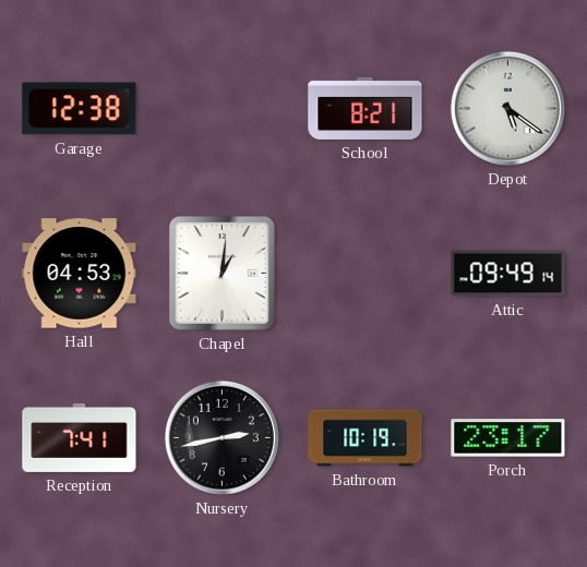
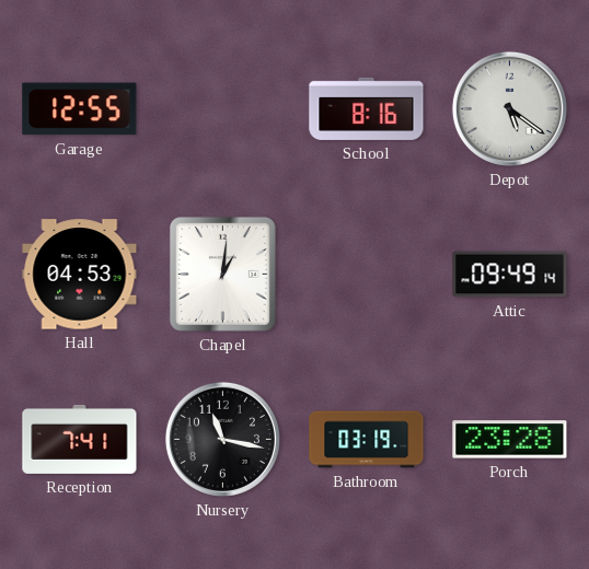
Garage: 12:38 -> 12:55
School: 8:21 -> 8:16
Nursery: 2:43 -> 11:17
Bathroom: 10:19 -> 03:19
Porch: 23:17 -> 23:28
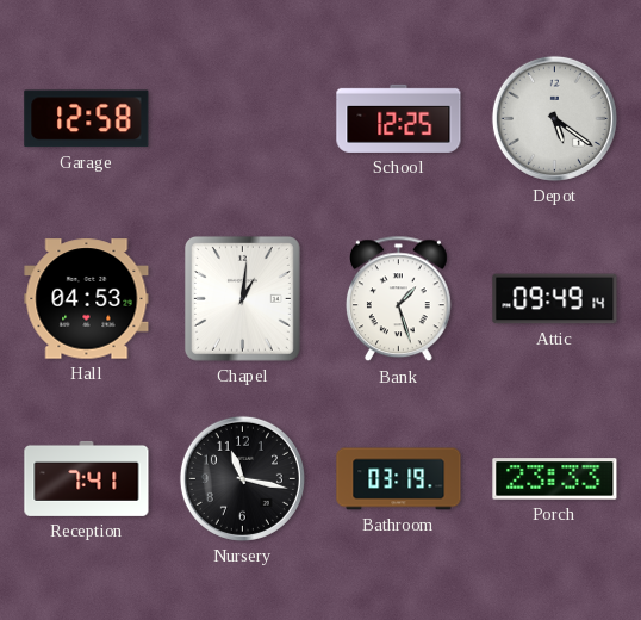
Garage: 12:55 -> 12:58
School: 8:16 -> 12:25
Bank: none -> 1:27
Porch: 23:28 -> 23:33
